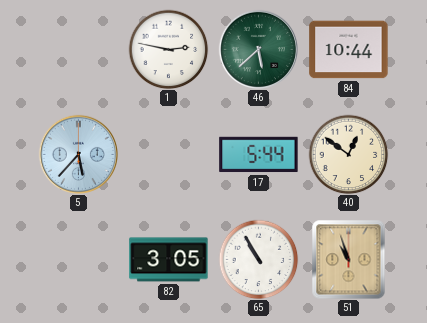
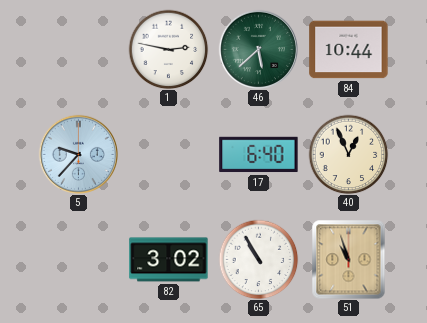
5: 5:37 -> 9:37
17: 5:44 -> 6:40
40: 12:51 -> 12:56
82: 3:05 -> 3:02
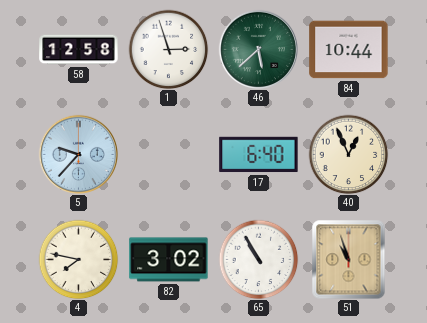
58: none -> 12:58
1: 2:47 -> 2:57
4: none -> 7:47
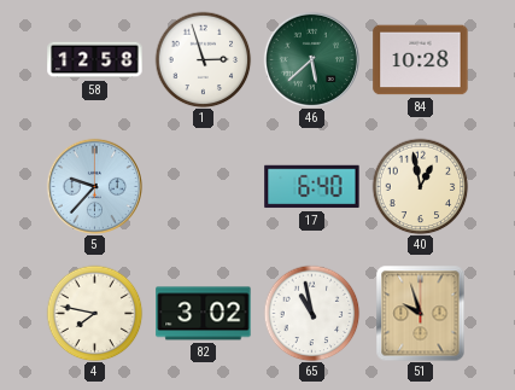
84: 10:44 -> 10:28
40: 12:56 -> 12:58
65: 10:55 -> 10:58
51: 10:57 -> 9:57
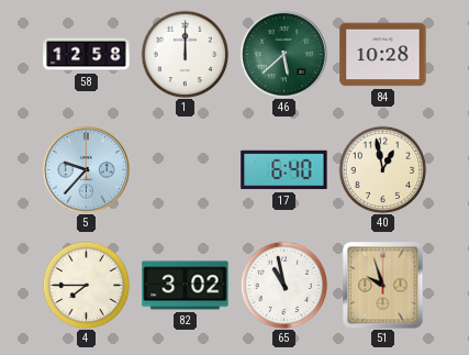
1: 2:57 -> 12:00
4: 7:47 -> 7:45
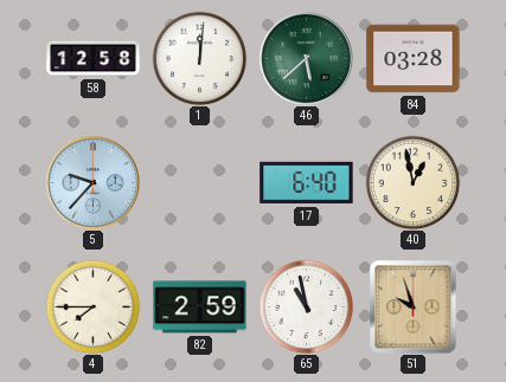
1: 12:00 -> 12:01
84: 10:28 -> 03:28
82: 3:02 -> 2:59
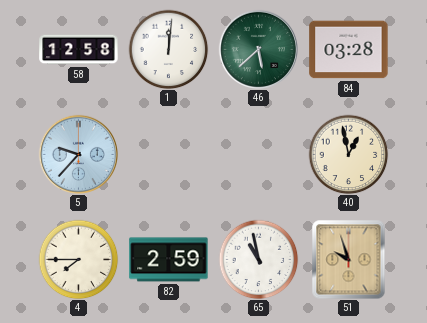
17: 6:40 -> none
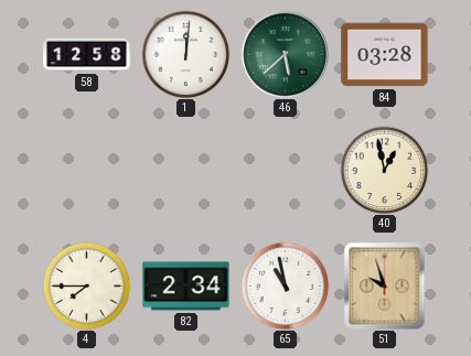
5: 9:37 -> none
82: 2:59 -> 2:34
